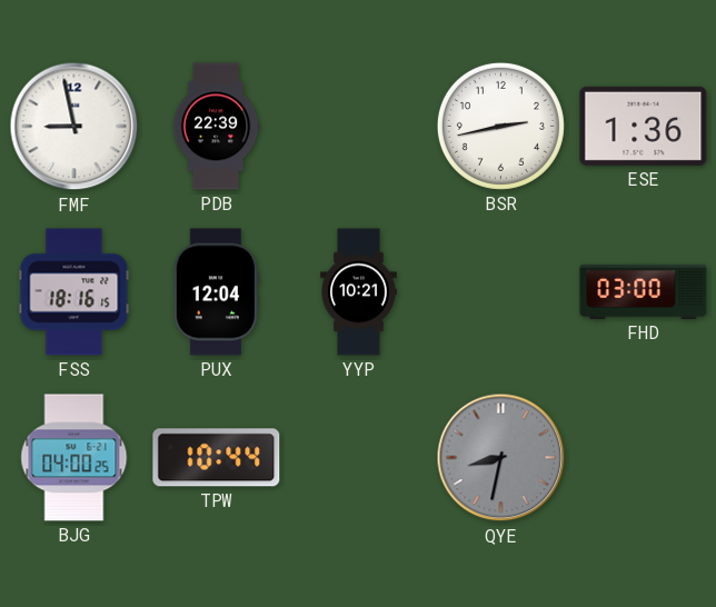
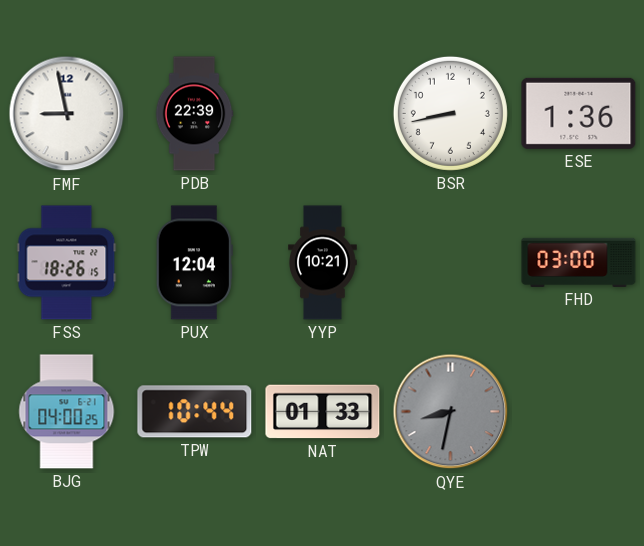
BSR: 2:43 -> 8:43
FSS: 18:16 -> 18:26
NAT: none -> 01:33
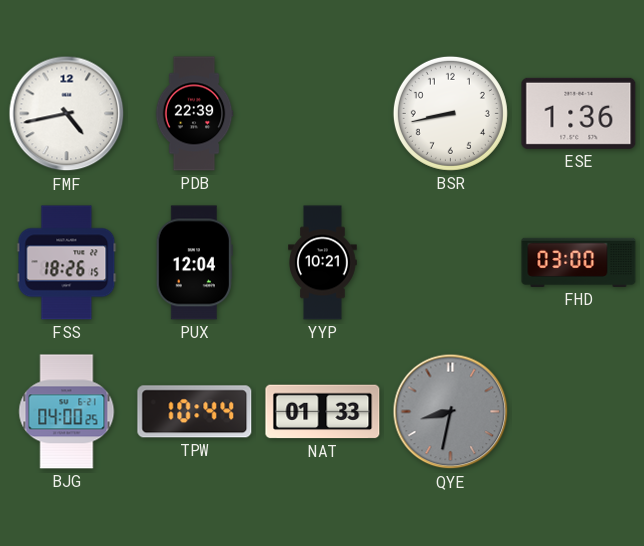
FMF: 8:58 -> 4:43
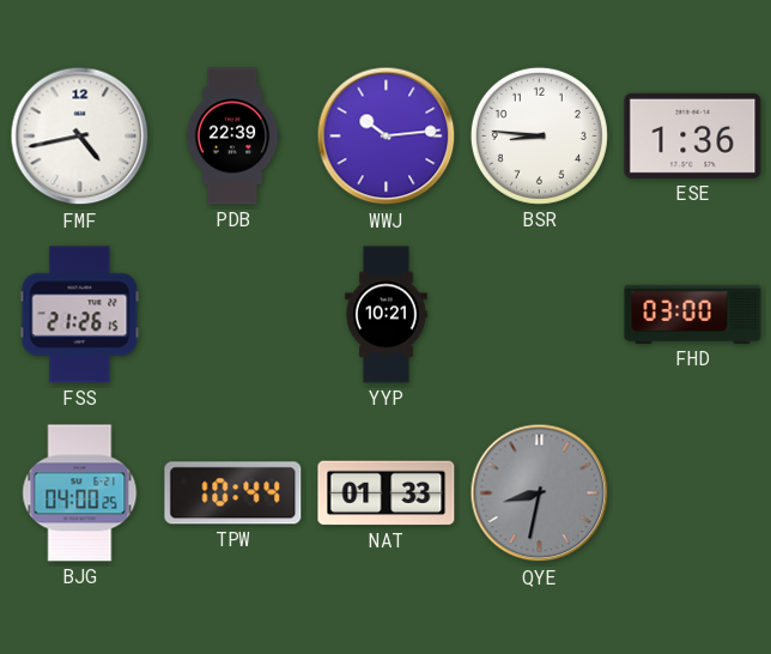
WWJ: none -> 10:14
BSR: 8:43 -> 8:46
FSS: 18:26 -> 21:26
PUX: 12:04 -> none
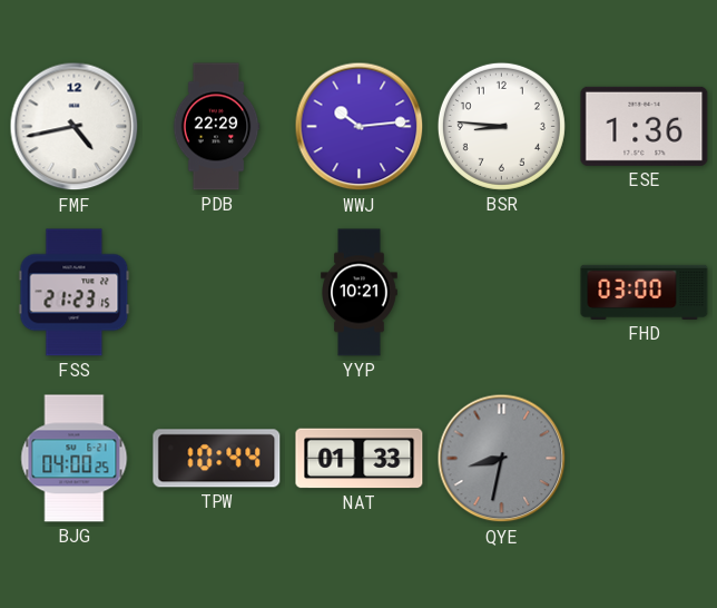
PDB: 22:39 -> 22:29
FSS: 21:26 -> 21:23
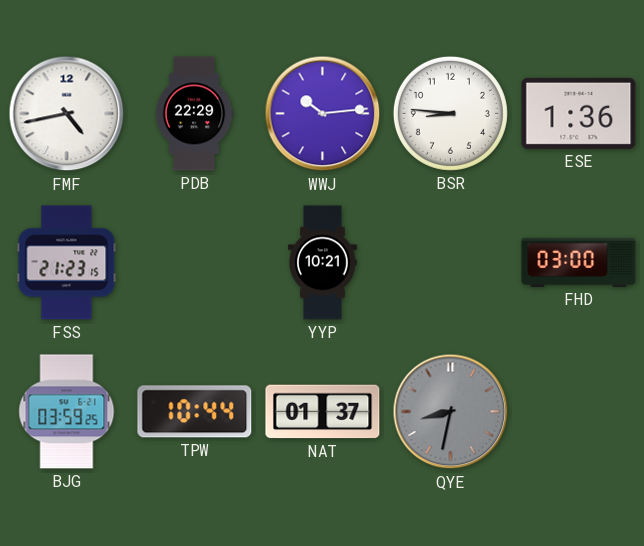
BJG: 04:00 -> 03:59
NAT: 01:33 -> 01:37
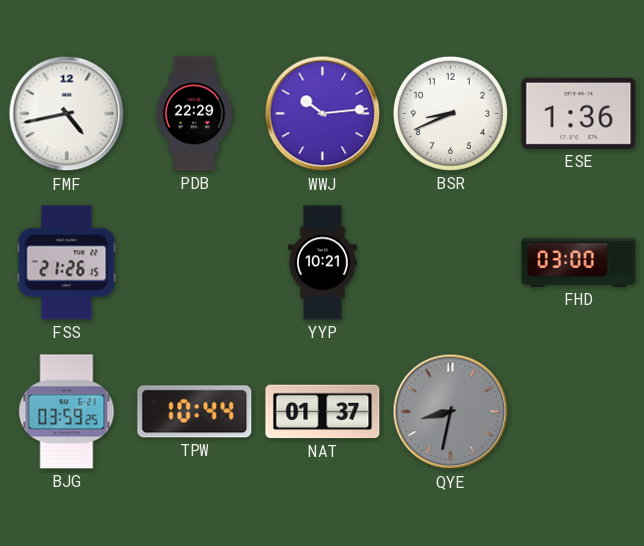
BSR: 8:46 -> 8:41
FSS: 21:23 -> 21:26
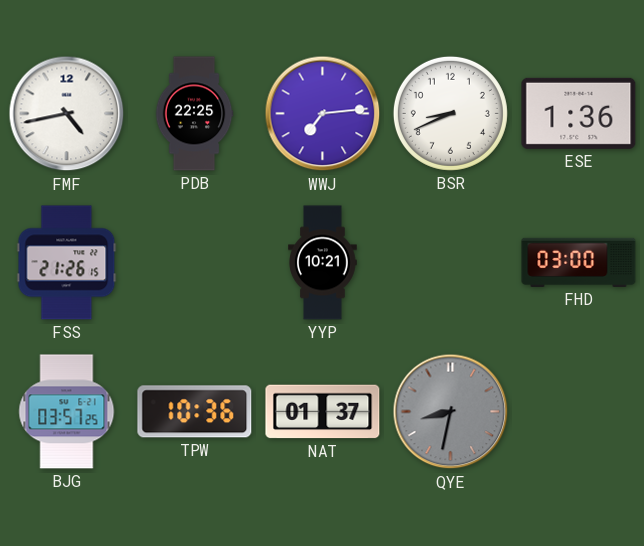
PDB: 22:29 -> 22:25
WWJ: 10:14 -> 7:14
BJG: 03:59 -> 03:57
TPW: 10:44 -> 10:36
